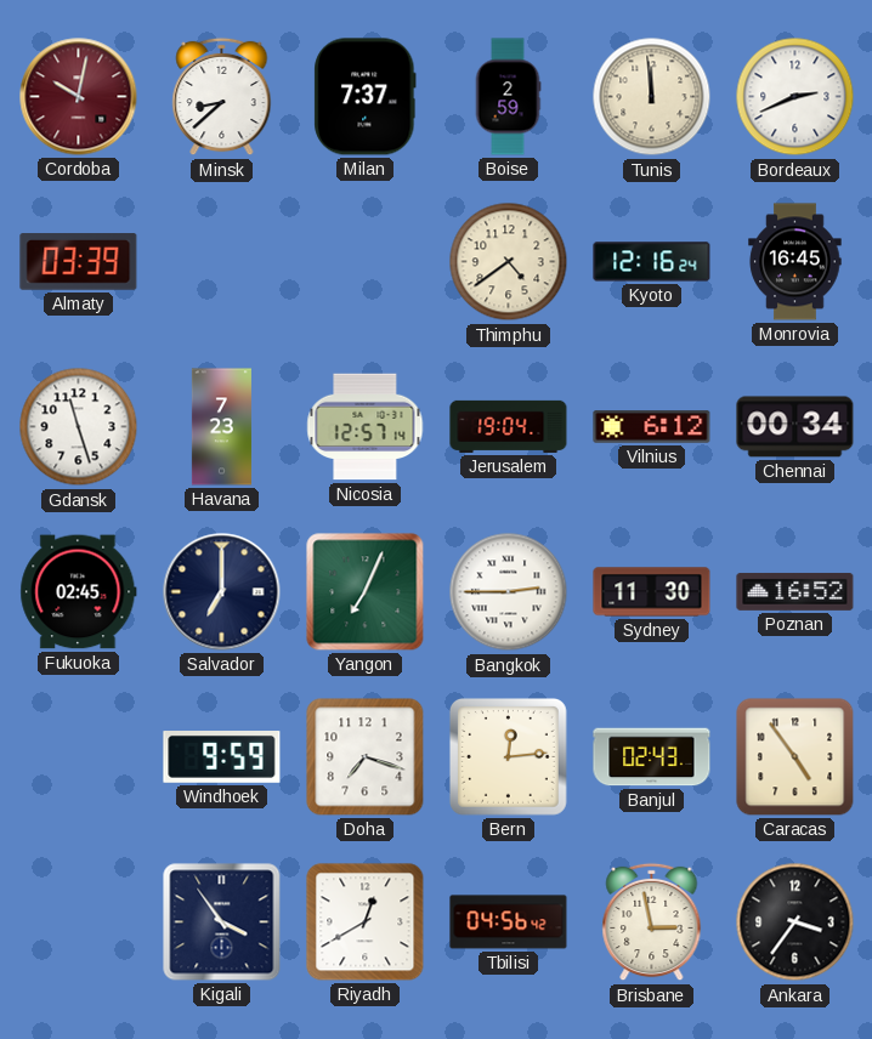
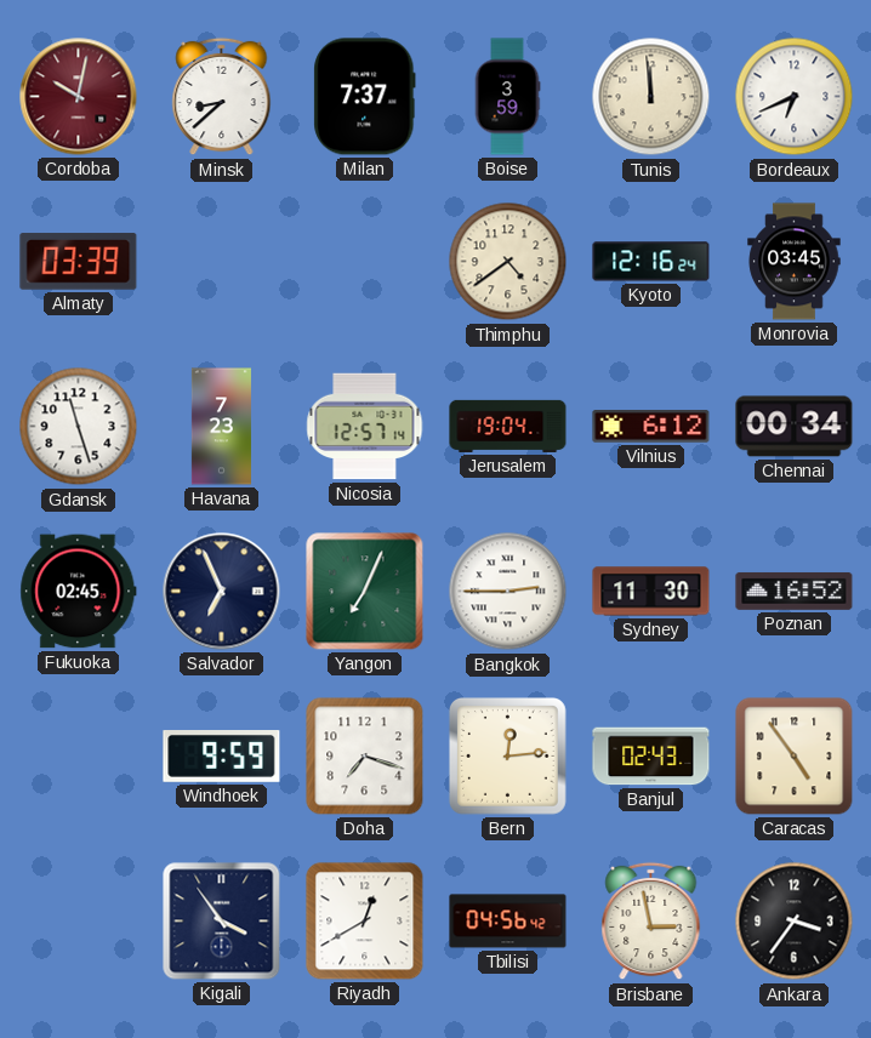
Boise: 2:59 -> 3:59
Bordeaux: 2:41 -> 6:41
Monrovia: 16:45 -> 03:45
Salvador: 7:00 -> 6:56
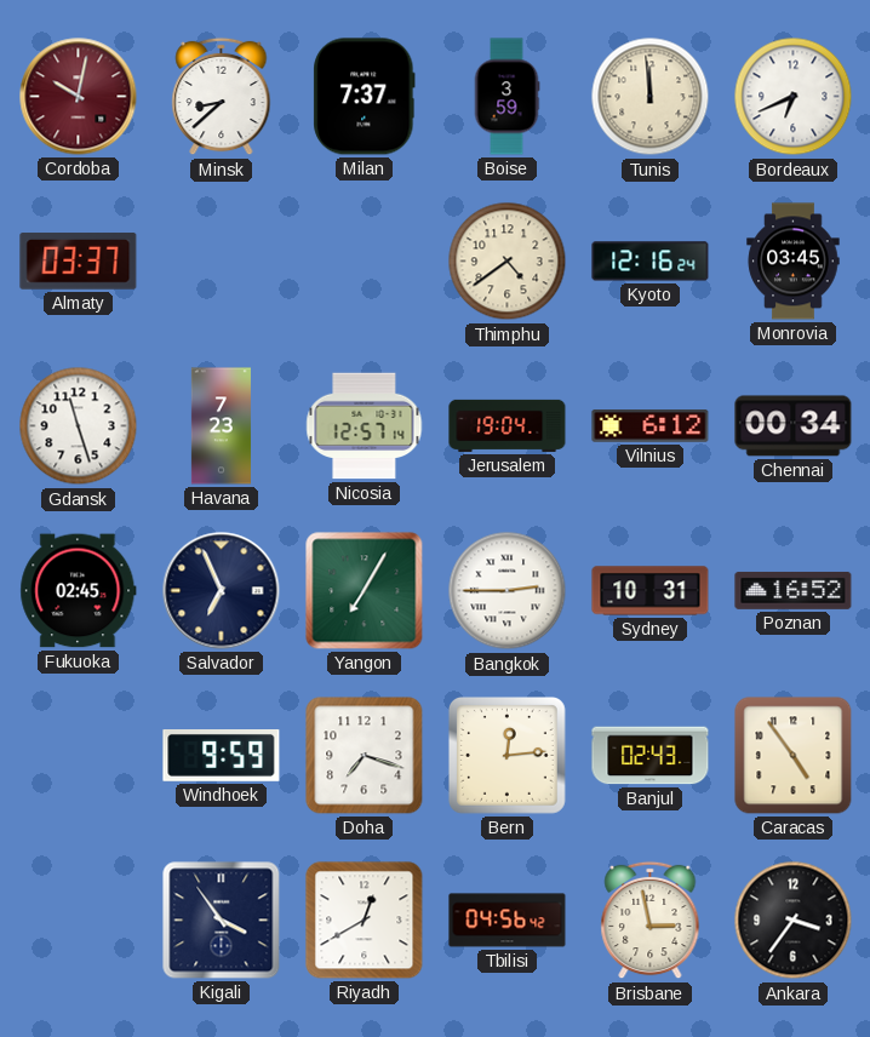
Almaty: 03:39 -> 03:37
Yangon: 7:04 -> 7:05
Sydney: 11:30 -> 10:31
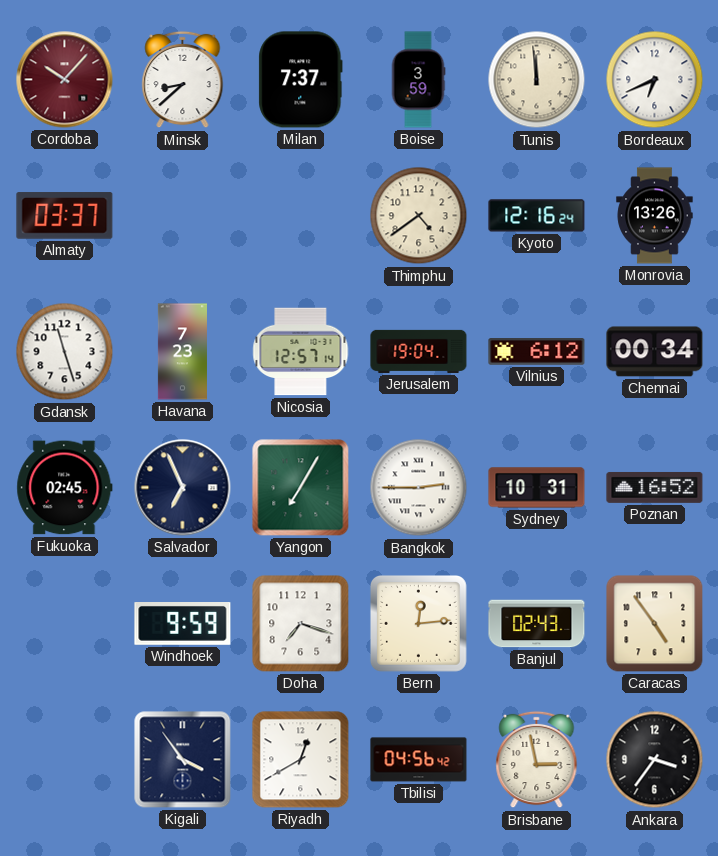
Cordoba: 10:02 -> 10:07
Monrovia: 03:45 -> 13:26
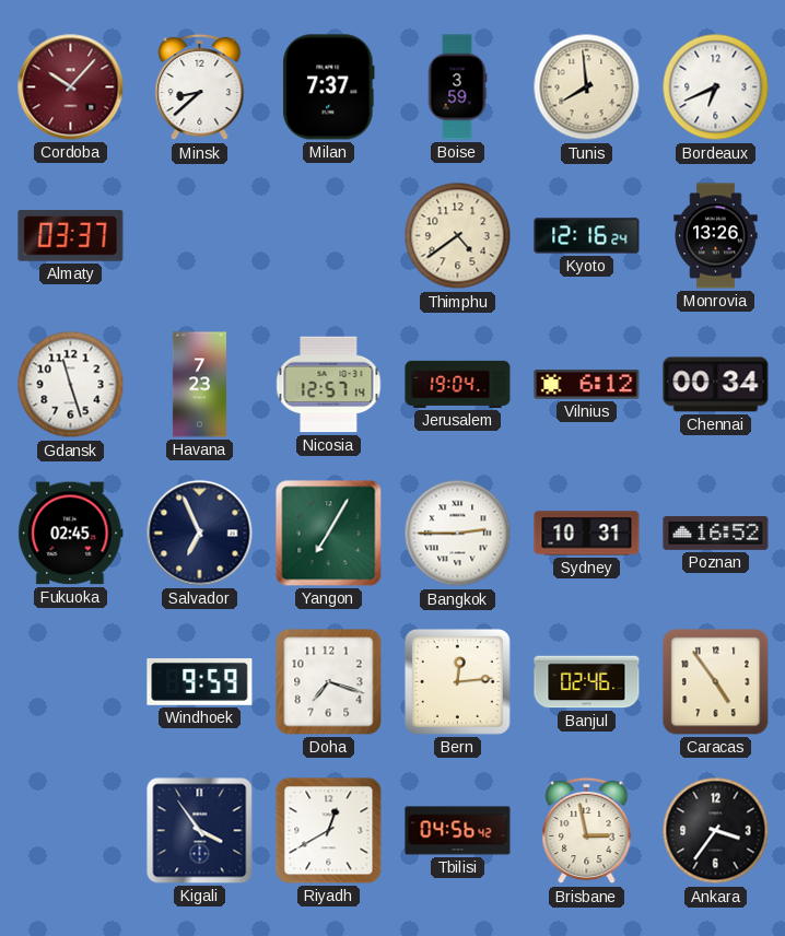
Tunis: 11:59 -> 7:59
Banjul: 02:43 -> 02:46
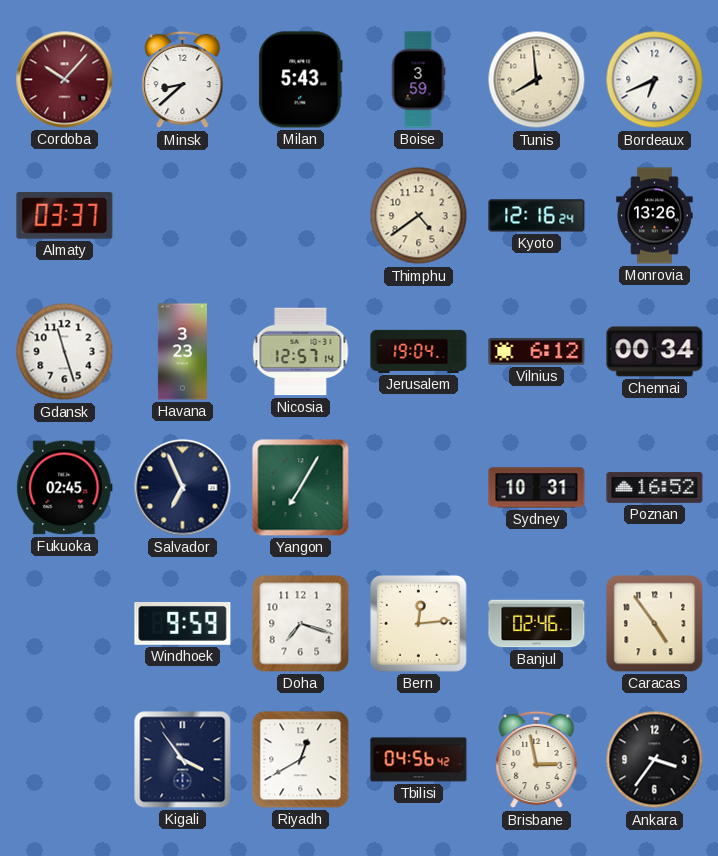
Milan: 7:37 -> 5:43
Havana: 7:23 -> 3:23
Bangkok: 2:45 -> none
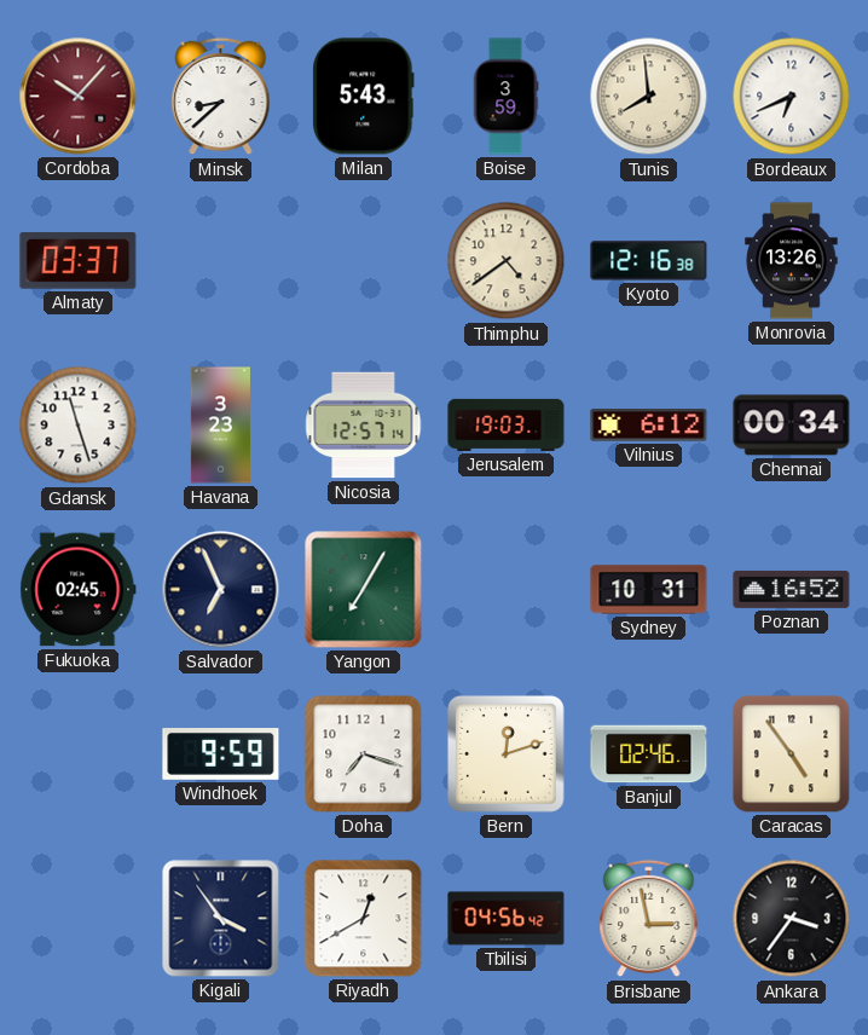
Kyoto: 12:16:24 -> 12:16:38
Jerusalem: 19:04 -> 19:03
Bern: 12:14 -> 12:12
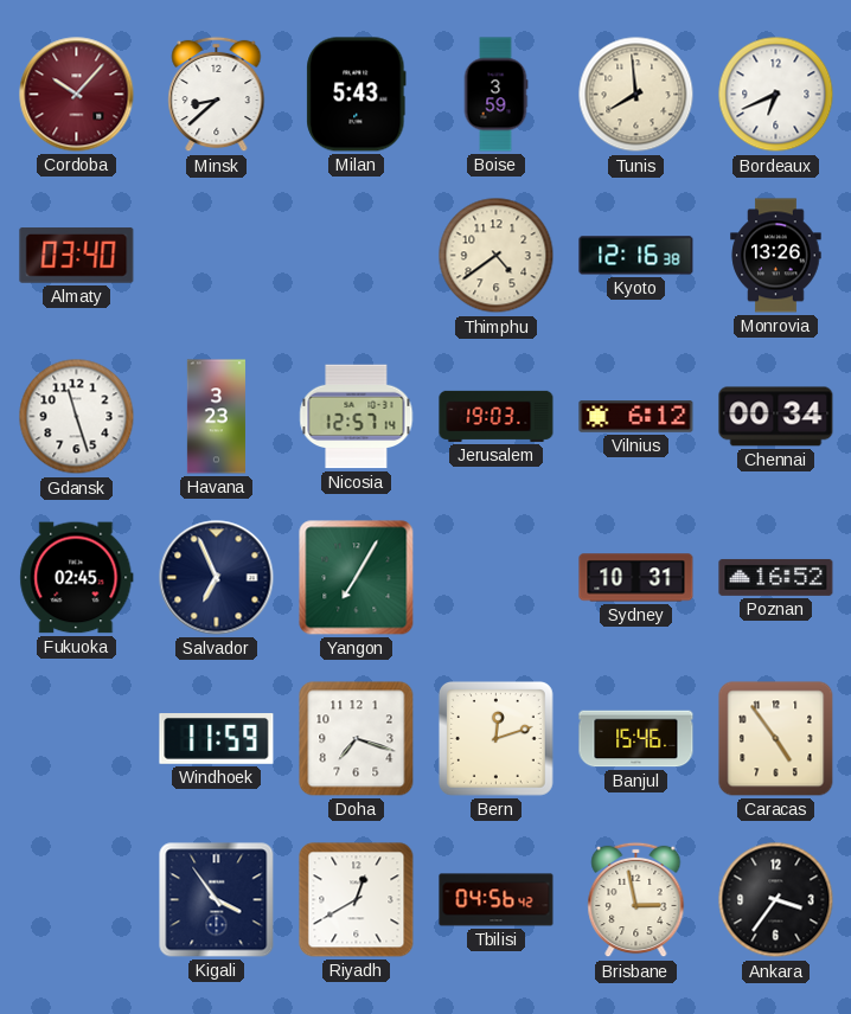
Almaty: 03:37 -> 03:40
Windhoek: 9:59 -> 11:59
Banjul: 02:46 -> 15:46
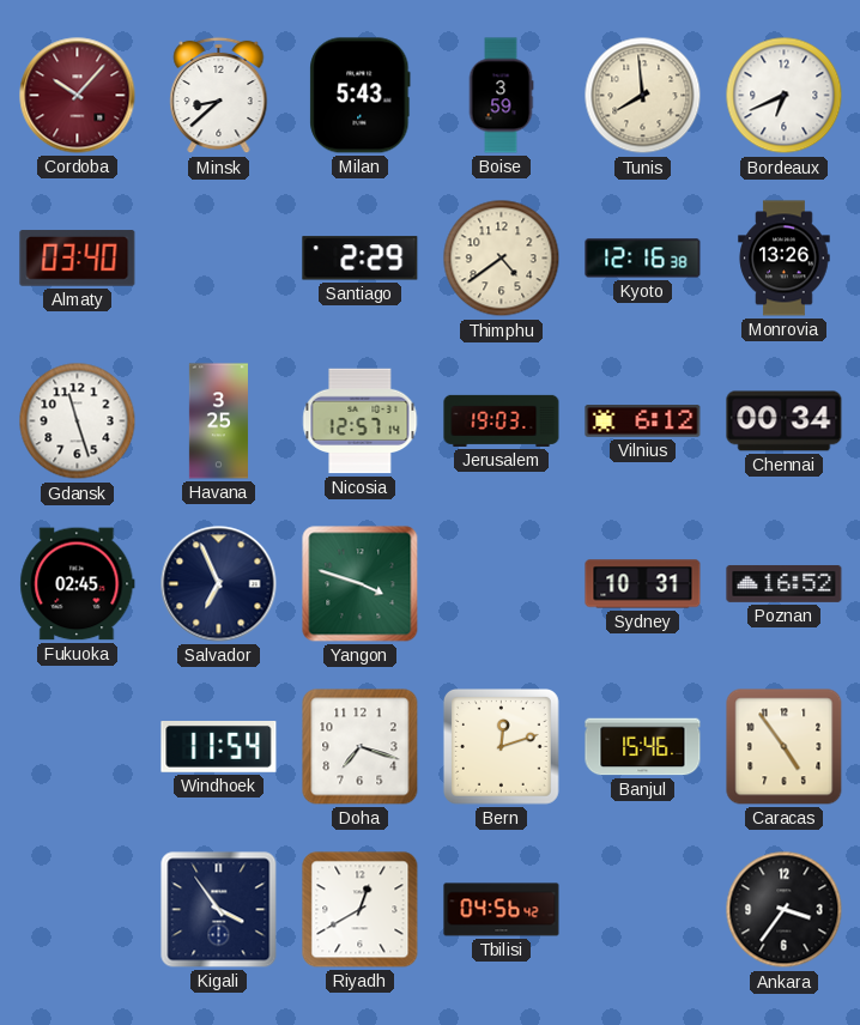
Santiago: none -> 2:29
Havana: 3:23 -> 3:25
Yangon: 7:05 -> 3:48
Windhoek: 11:59 -> 11:54
Brisbane: 2:58 -> none
